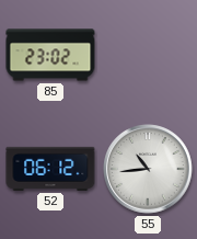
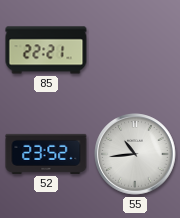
85: 23:02 -> 22:21
52: 06:12 -> 23:52
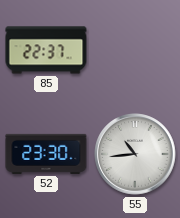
85: 22:21 -> 22:37
52: 23:52 -> 23:30
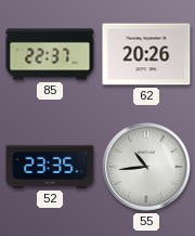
62: none -> 20:26
52: 23:30 -> 23:35
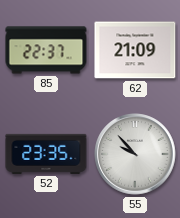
62: 20:26 -> 21:09
55: 10:44 -> 9:53
